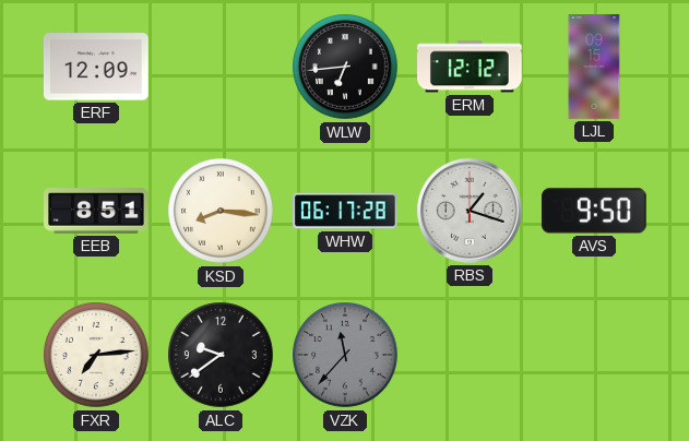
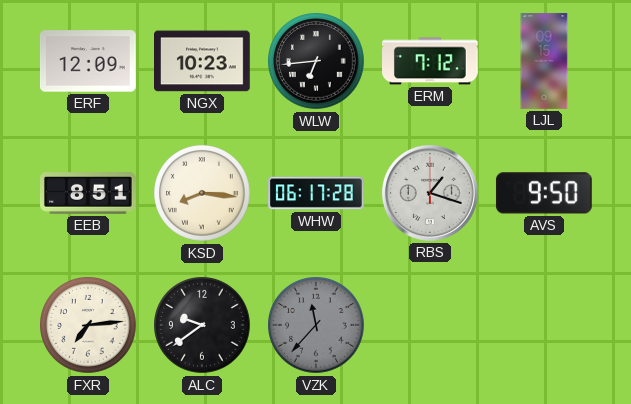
NGX: none -> 10:23
ERM: 12:12 -> 7:12
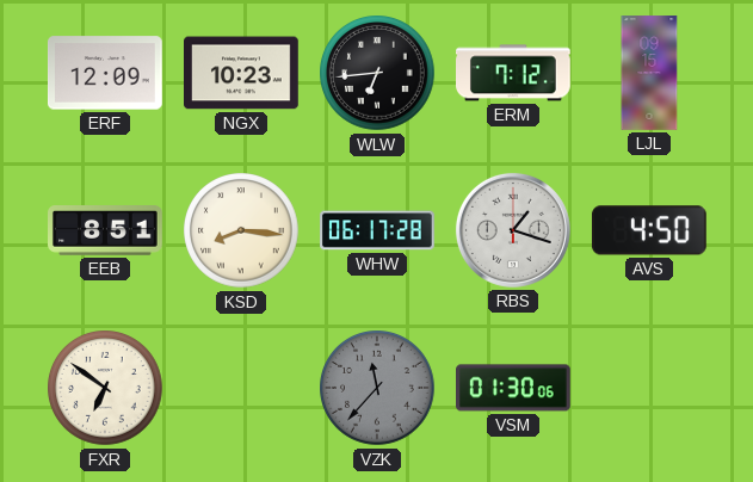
AVS: 9:50 -> 4:50
FXR: 7:14 -> 6:51
ALC: 9:39 -> none
VSM: none -> 01:30
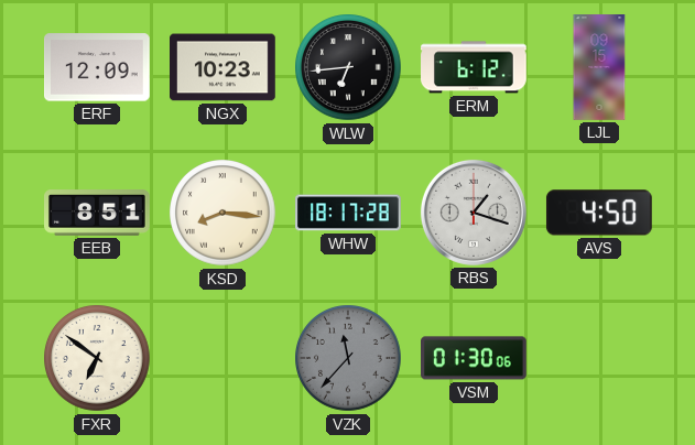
ERM: 7:12 -> 6:12
WHW: 06:17 -> 18:17
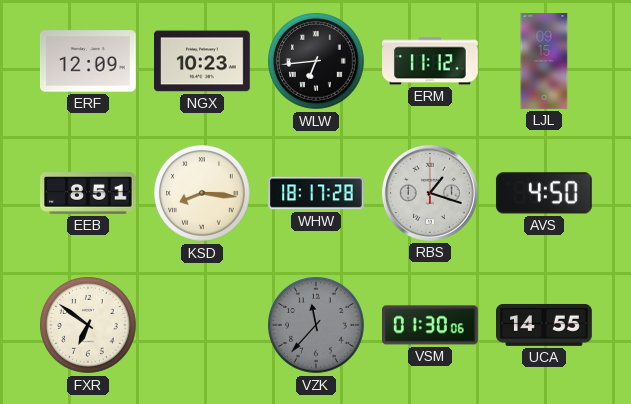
ERM: 6:12 -> 11:12
UCA: none -> 14:55
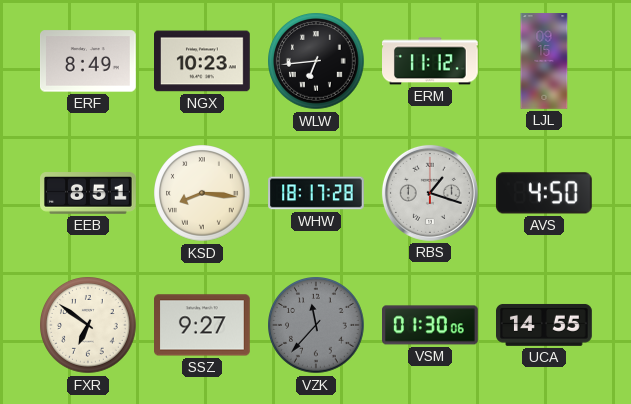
ERF: 12:09 -> 8:49
SSZ: none -> 9:27
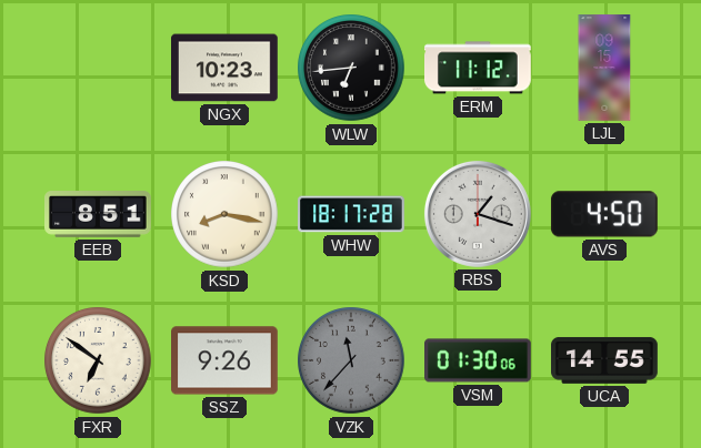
ERF: 8:49 -> none
KSD: 8:16 -> 8:17
SSZ: 9:27 -> 9:26
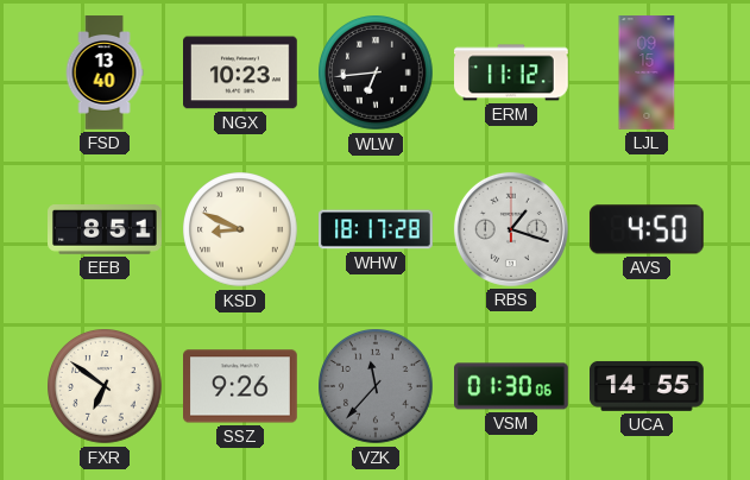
FSD: none -> 13:40
KSD: 8:17 -> 8:49
